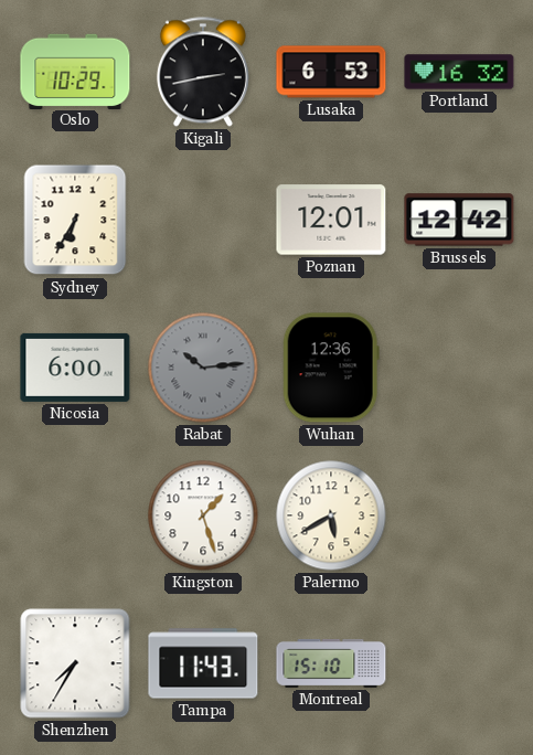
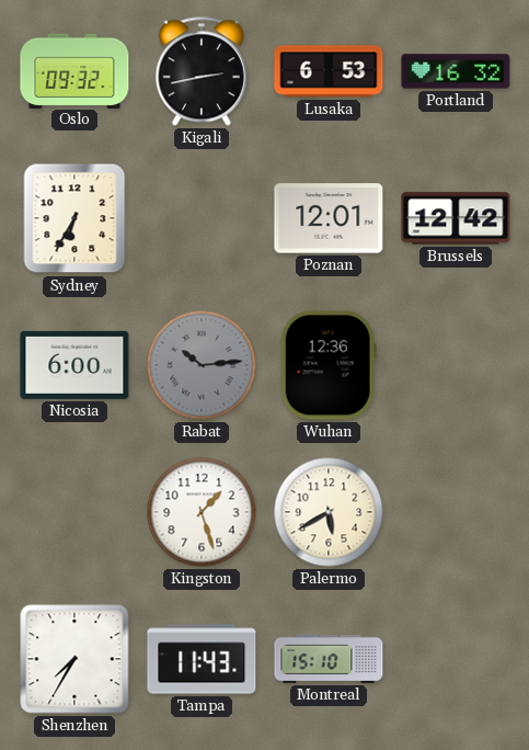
Oslo: 10:29 -> 09:32
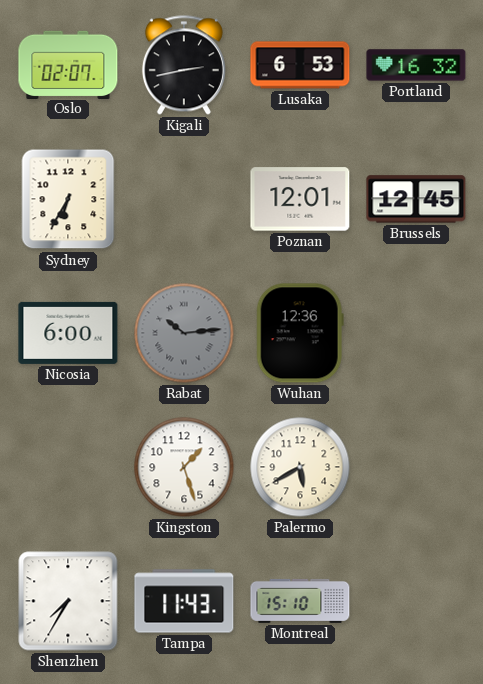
Oslo: 09:32 -> 02:07
Brussels: 12:42 -> 12:45
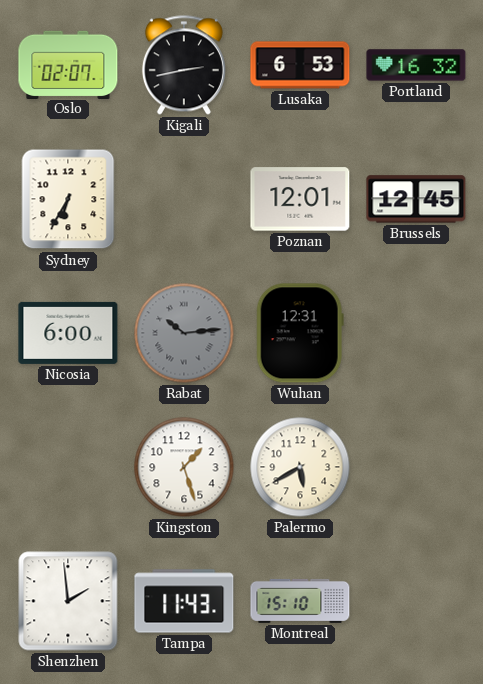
Wuhan: 12:36 -> 12:31
Shenzhen: 7:35 -> 1:59
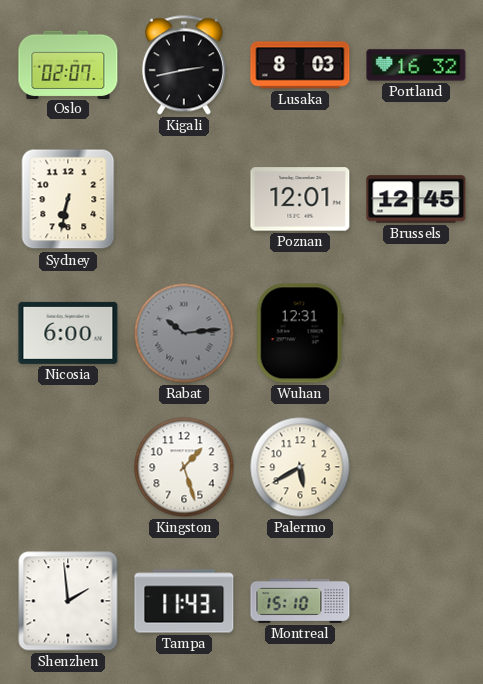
Lusaka: 6:53 -> 8:03
Sydney: 6:35 -> 6:32
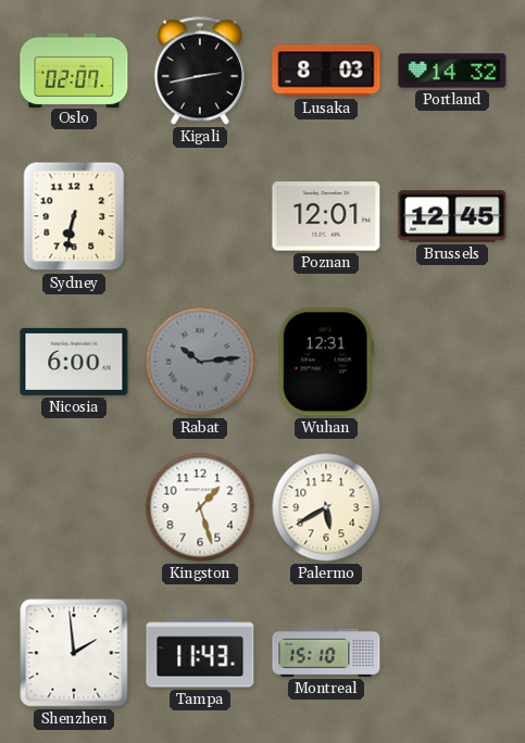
Portland: 16:32 -> 14:32
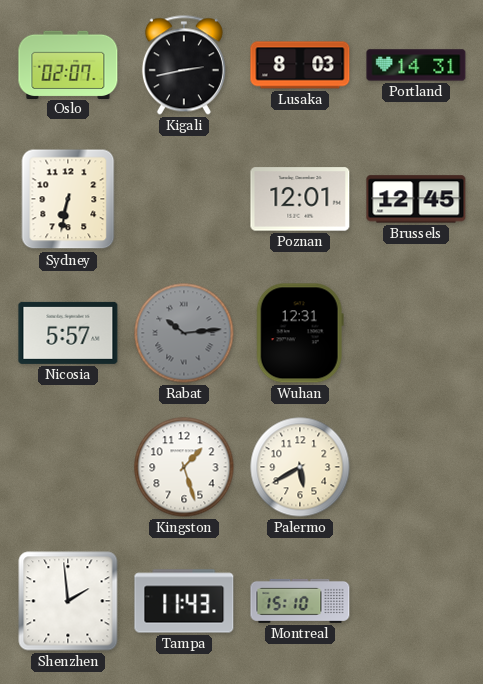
Portland: 14:32 -> 14:31
Nicosia: 6:00 -> 5:57
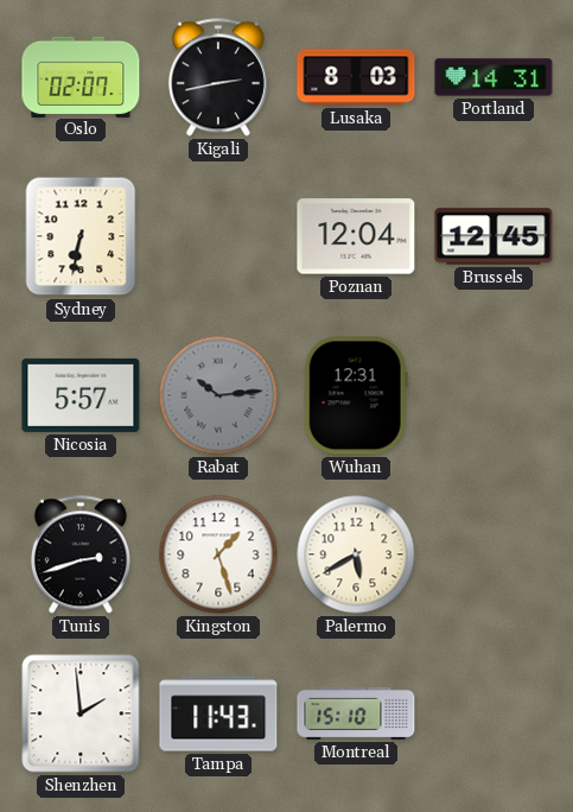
Poznan: 12:01 -> 12:04
Tunis: none -> 2:42
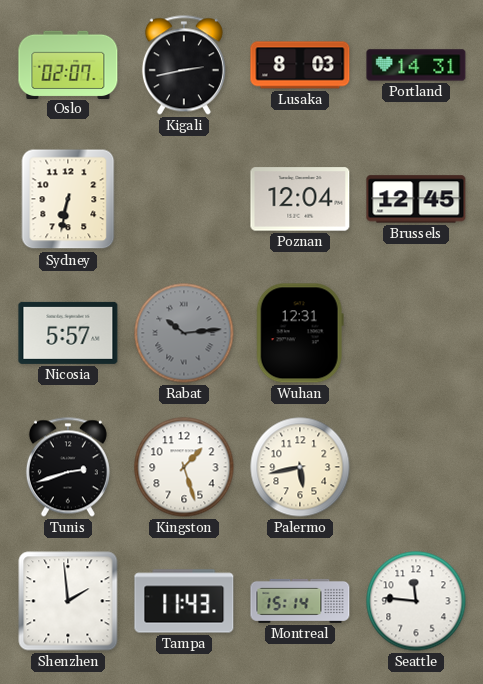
Palermo: 5:40 -> 5:43
Montreal: 15:10 -> 15:14
Seattle: none -> 11:46
